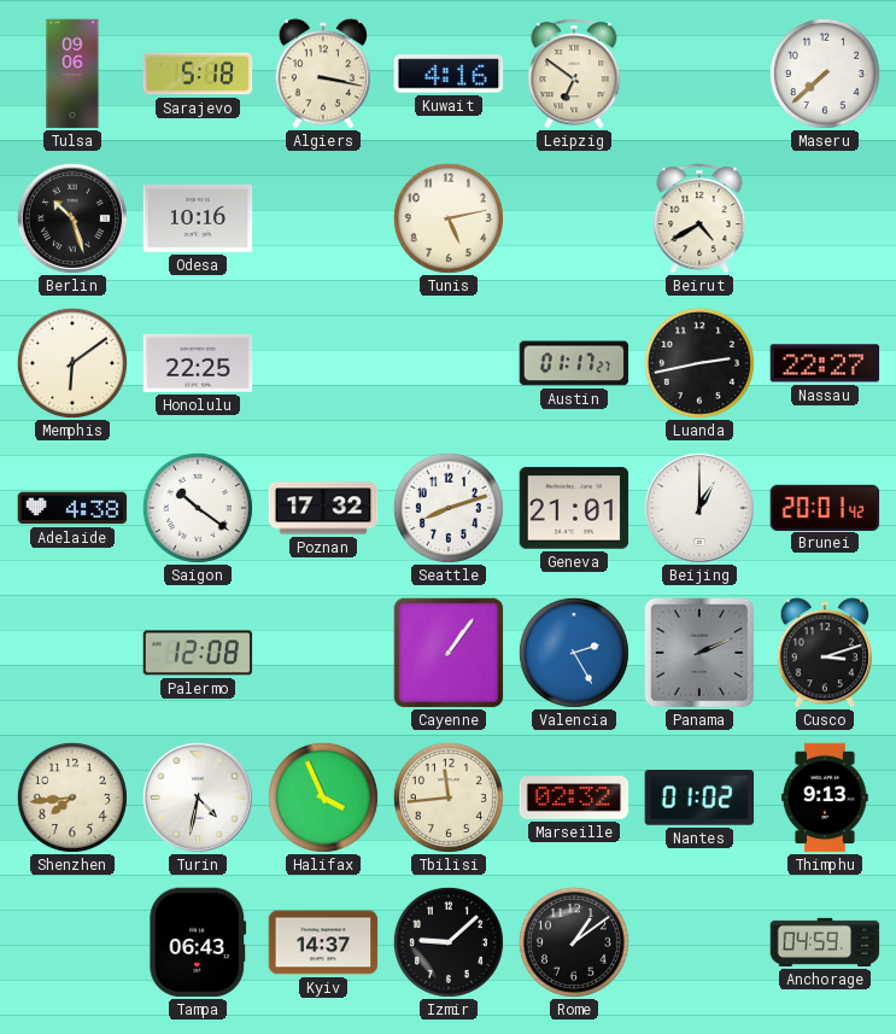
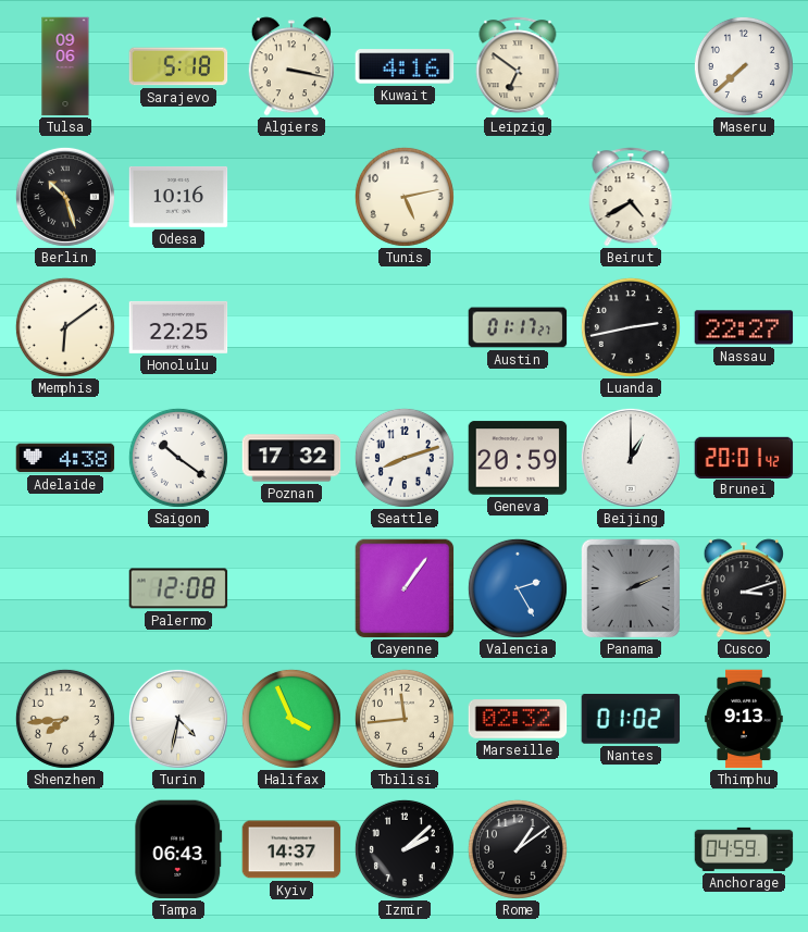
Geneva: 21:01 -> 20:59
Izmir: 9:08 -> 2:08
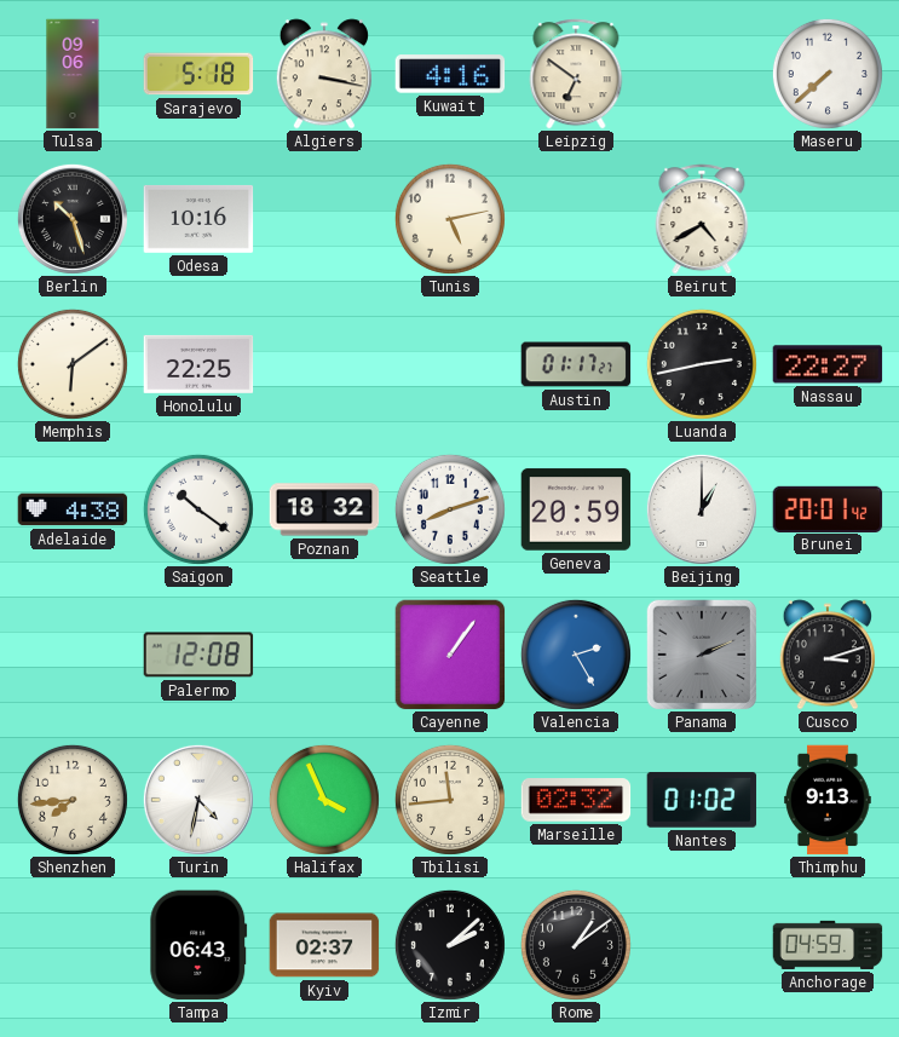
Poznan: 17:32 -> 18:32
Kyiv: 14:37 -> 02:37
